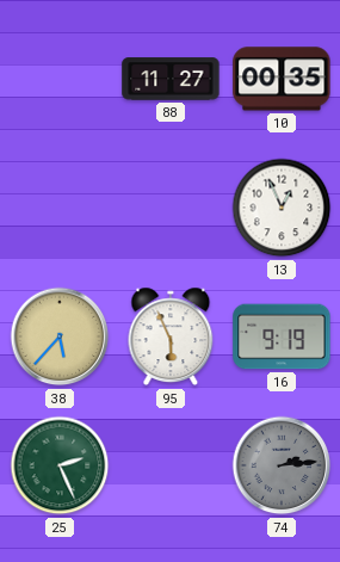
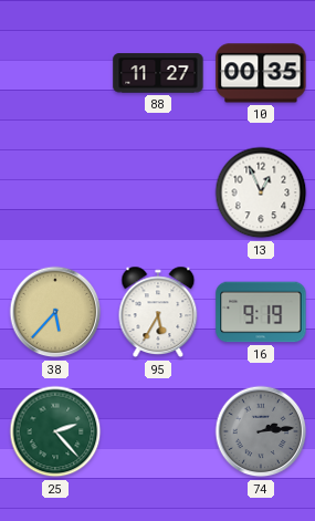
95: 5:56 -> 5:35
25: 2:26 -> 2:23
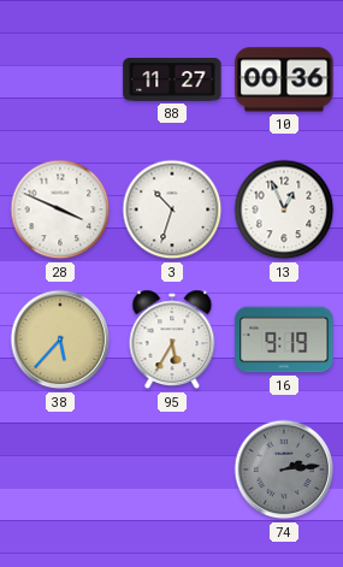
10: 00:35 -> 00:36
28: none -> 3:49
3: none -> 10:33
25: 2:23 -> none
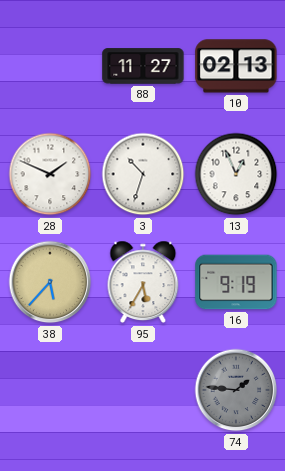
10: 00:36 -> 02:13
28: 3:49 -> 1:49
74: 2:14 -> 1:46
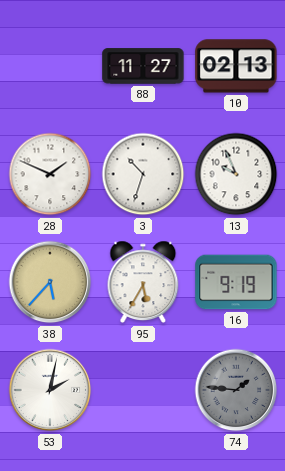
13: 12:56 -> 9:56
53: none -> 2:02
